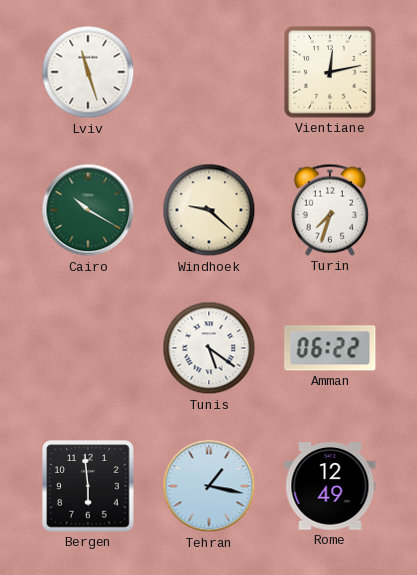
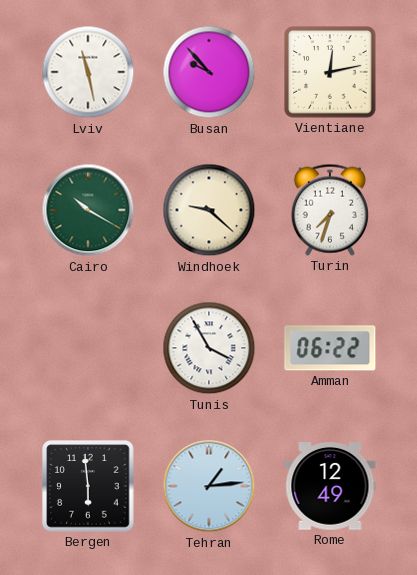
Lviv: 11:27 -> 11:28
Busan: none -> 9:53
Tunis: 5:21 -> 3:55
Tehran: 1:17 -> 1:14
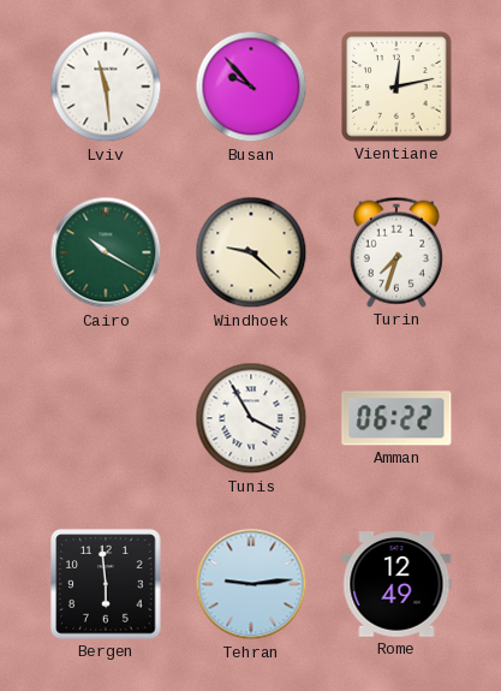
Lviv: 11:28 -> 11:29
Tehran: 1:14 -> 9:14
